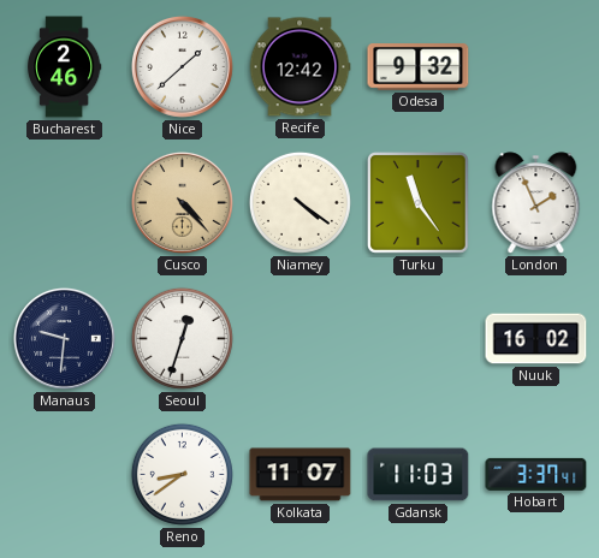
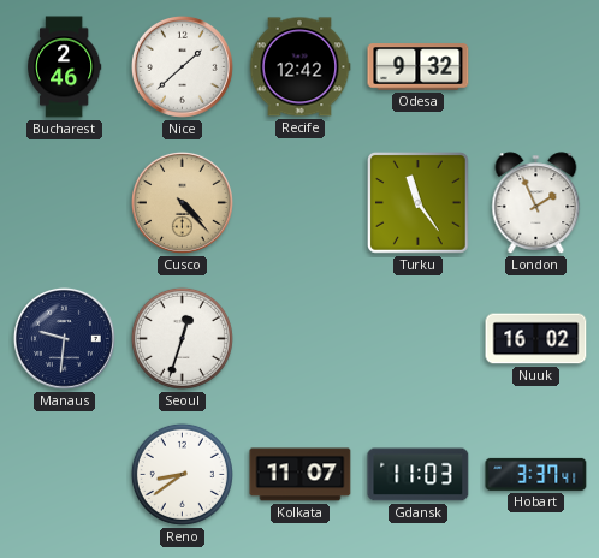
Niamey: 4:21 -> none
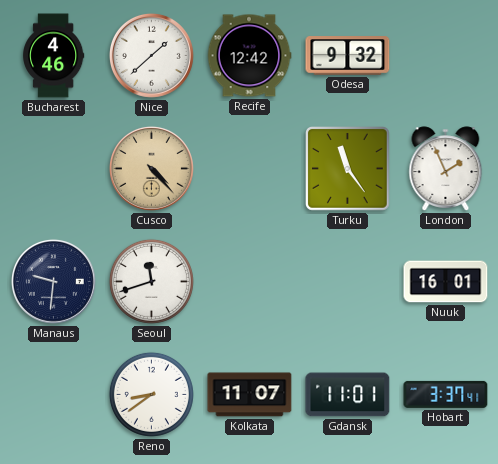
Bucharest: 2:46 -> 4:46
Seoul: 12:33 -> 11:42
Nuuk: 16:02 -> 16:01
Gdansk: 11:03 -> 11:01
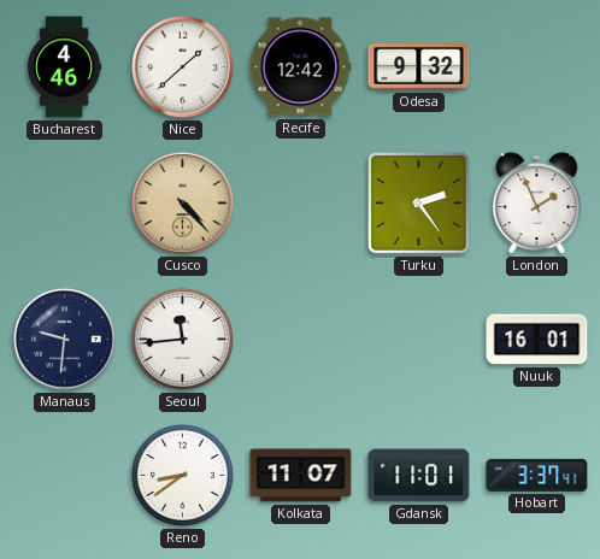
Turku: 11:24 -> 2:24
Seoul: 11:42 -> 11:44
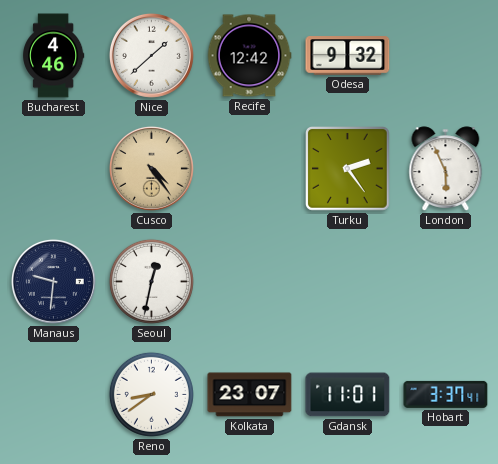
Cusco: 4:23 -> 4:24
London: 1:56 -> 5:56
Seoul: 11:44 -> 12:32
Nuuk: 16:01 -> none
Kolkata: 11:07 -> 23:07
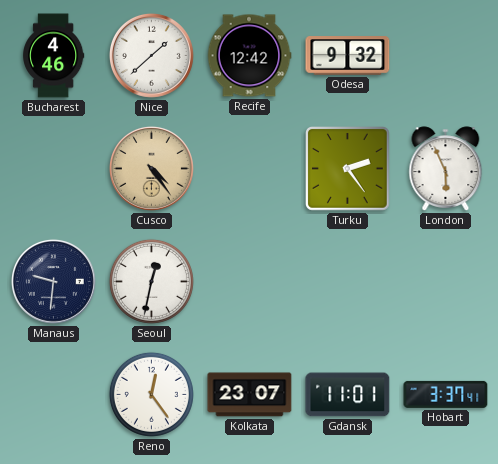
Reno: 8:39 -> 12:24
